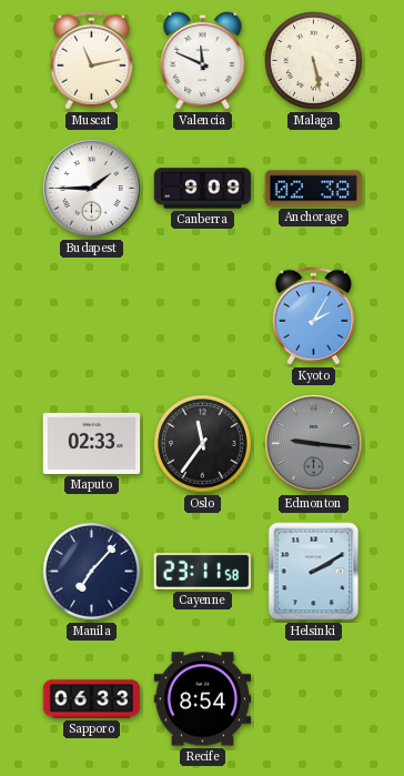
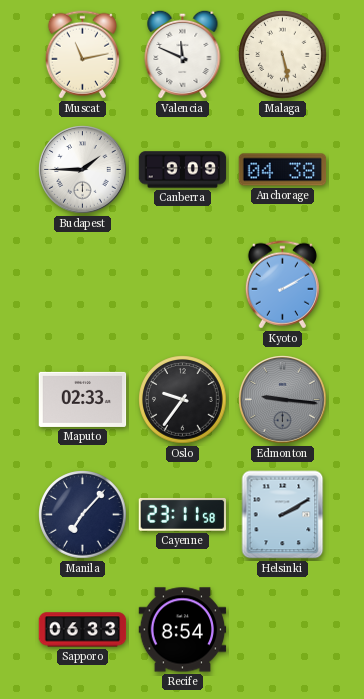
Anchorage: 02:38 -> 04:38
Kyoto: 2:05 -> 2:10
Oslo: 11:36 -> 9:36
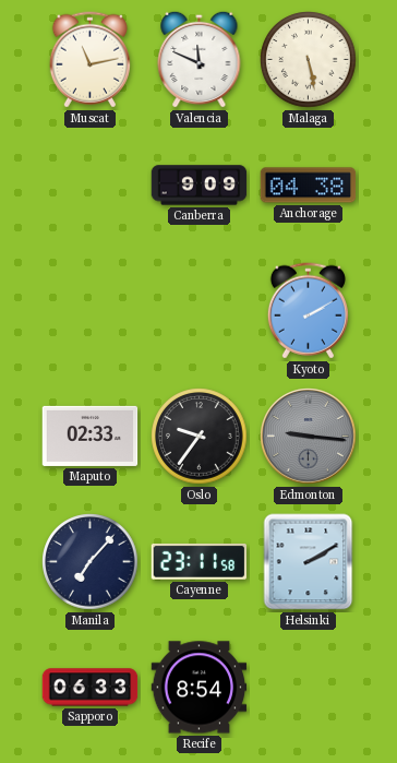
Budapest: 1:45 -> none
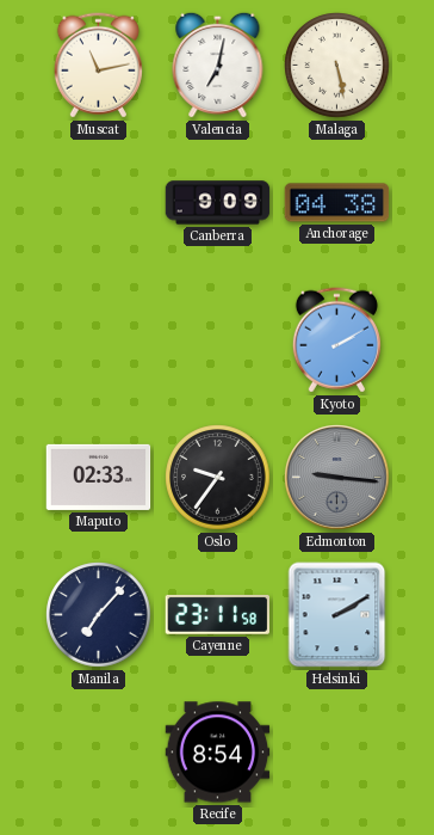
Valencia: 11:49 -> 7:02
Sapporo: 06:33 -> none
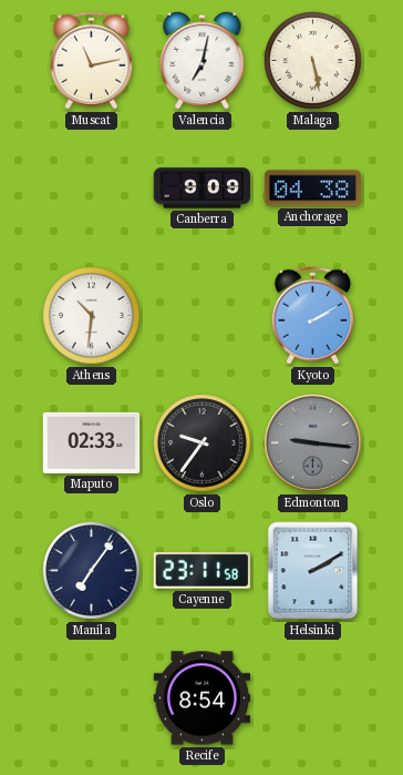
Athens: none -> 10:31
Manila: 7:07 -> 7:06
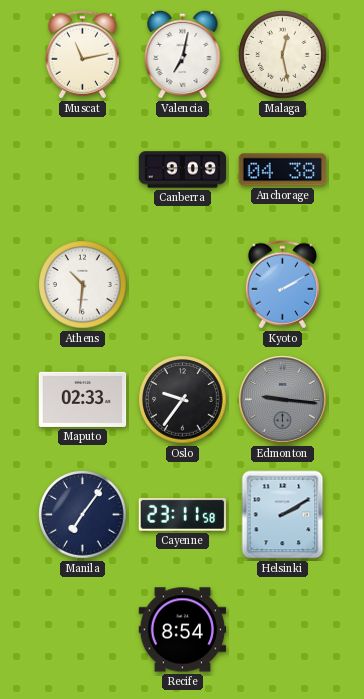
Malaga: 5:28 -> 12:28
